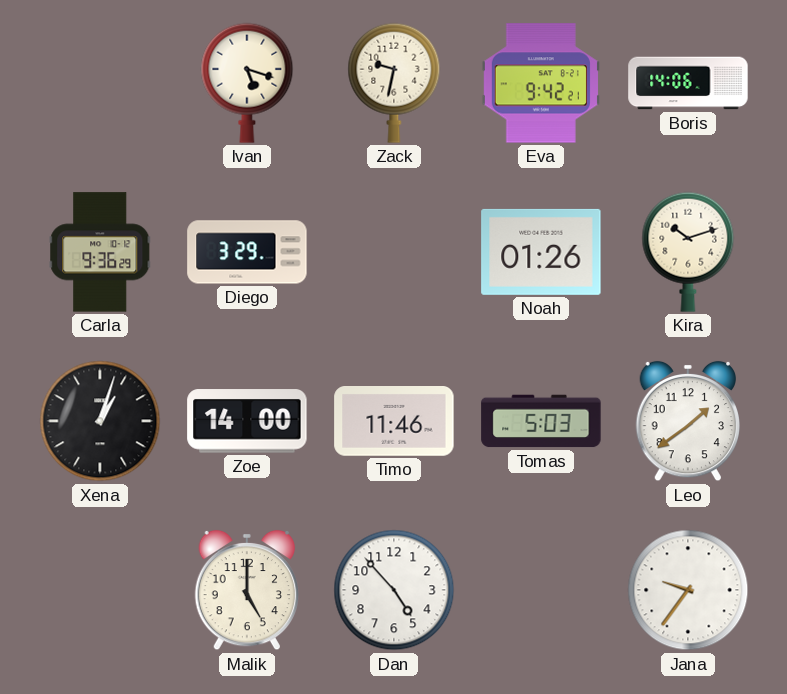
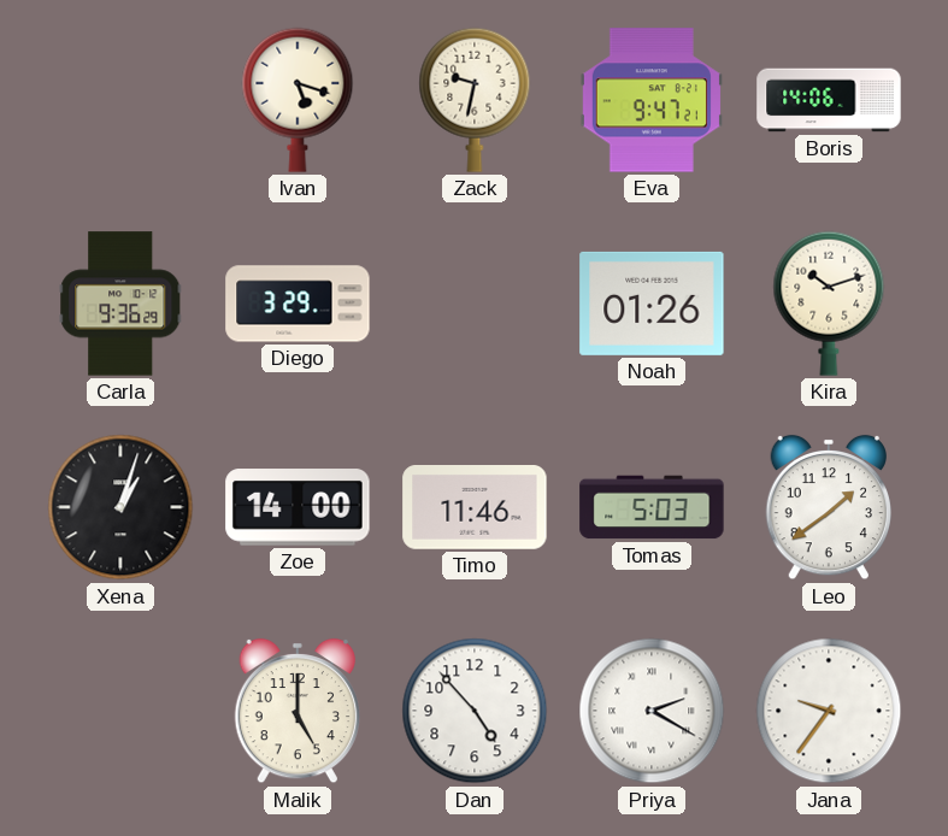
Eva: 9:42 -> 9:47
Priya: none -> 2:20
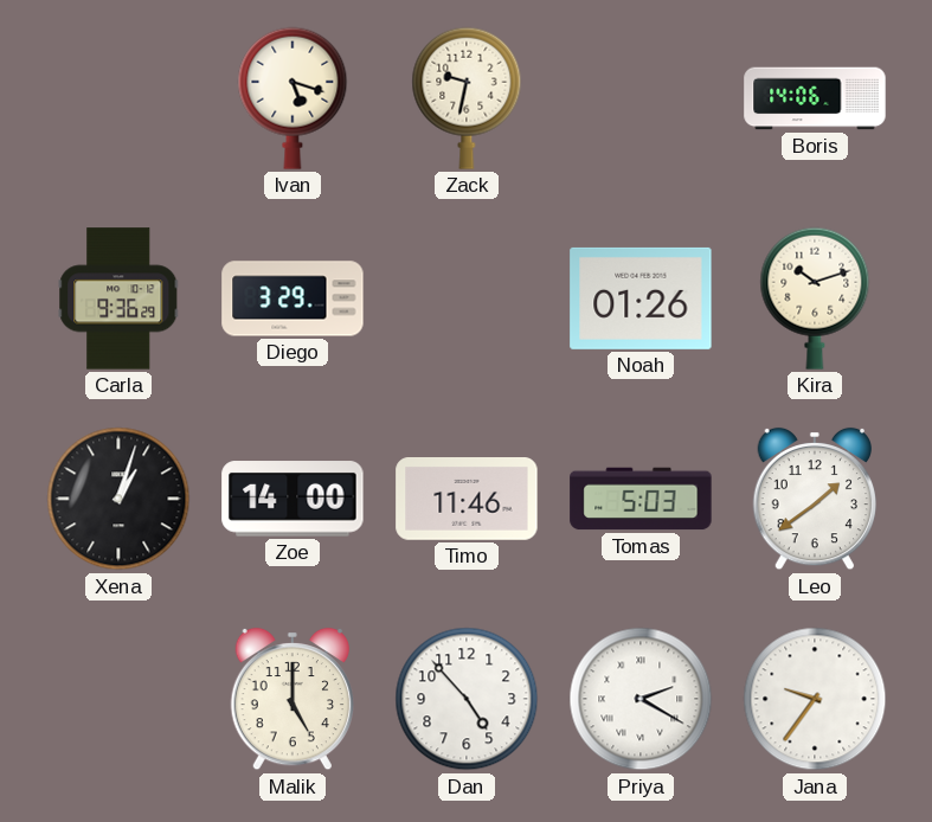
Eva: 9:47 -> none
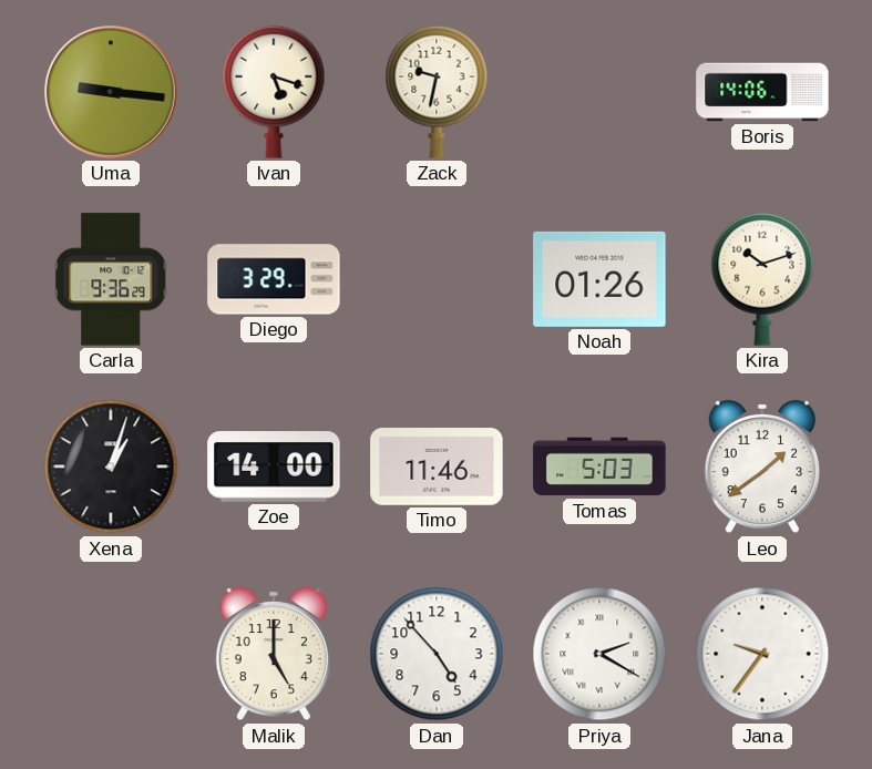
Uma: none -> 9:16
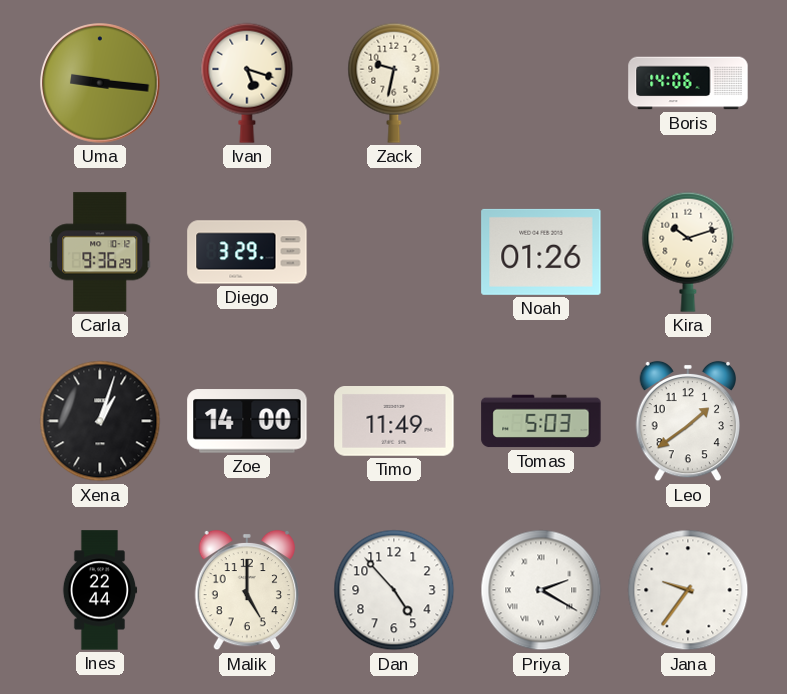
Timo: 11:46 -> 11:49
Ines: none -> 22:44
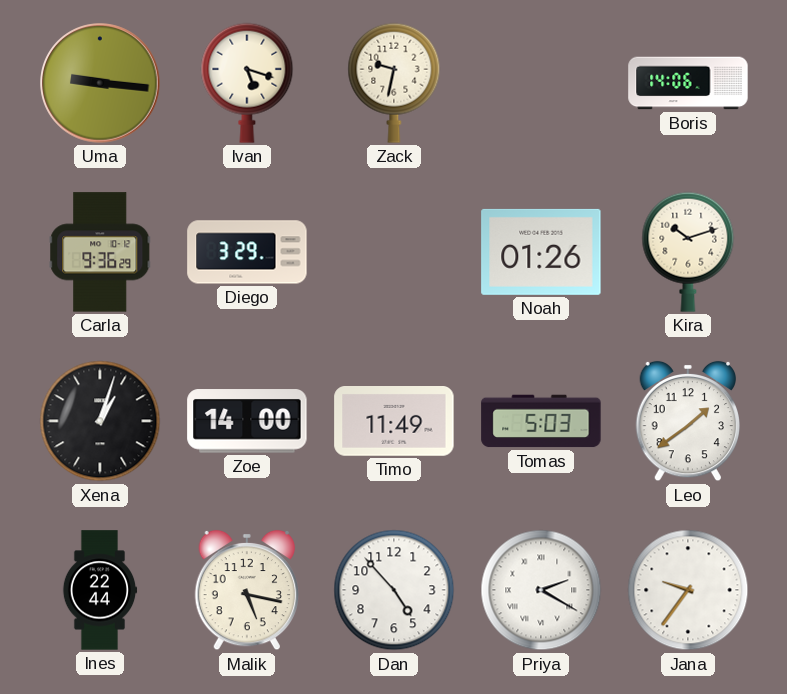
Malik: 5:00 -> 5:17
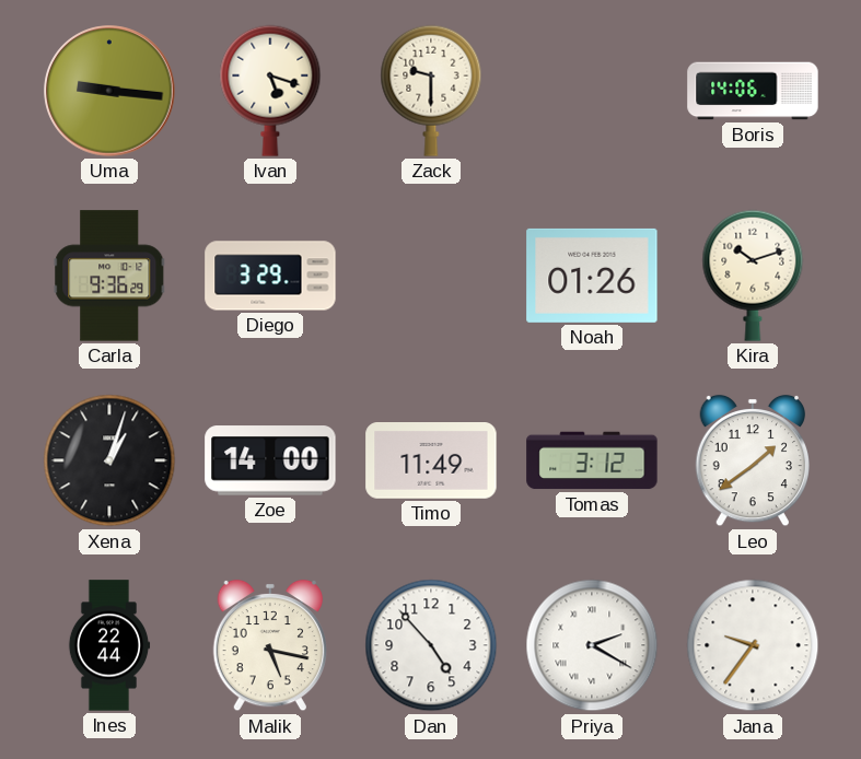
Zack: 9:32 -> 9:30
Tomas: 5:03 -> 3:12
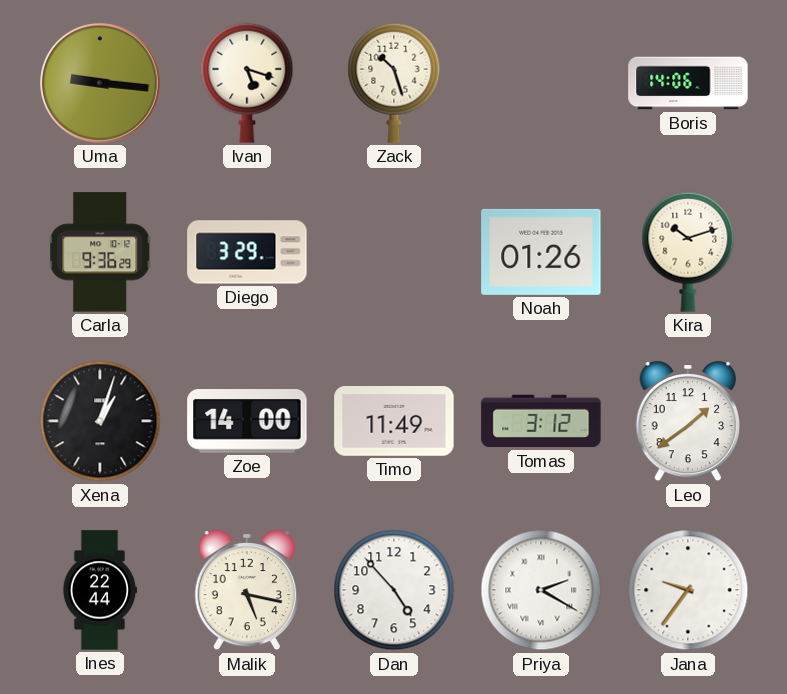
Zack: 9:30 -> 10:27
